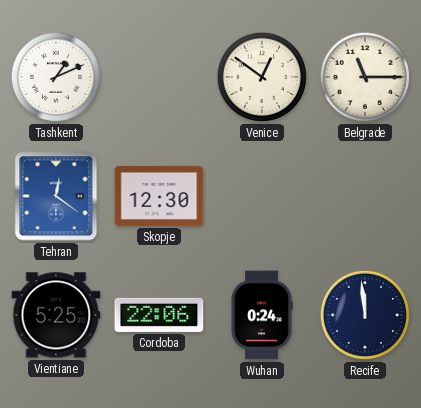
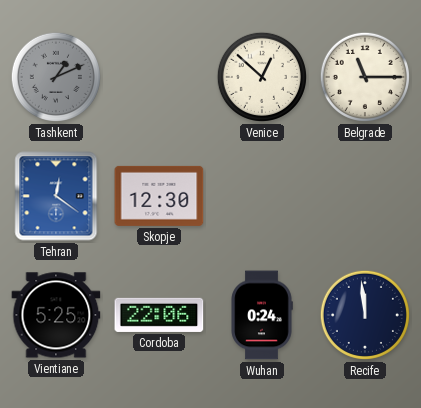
Tashkent dial: white -> grey
Venice: 12:51 -> 12:52
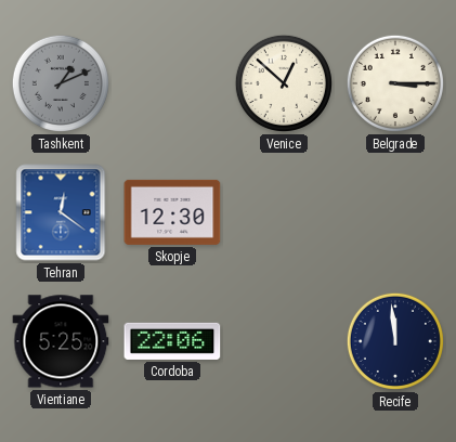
Belgrade: 11:15 -> 3:15
Wuhan: 0:24 -> none
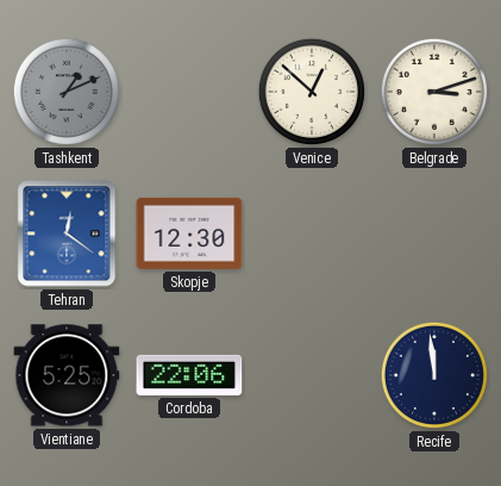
Belgrade: 3:15 -> 3:12
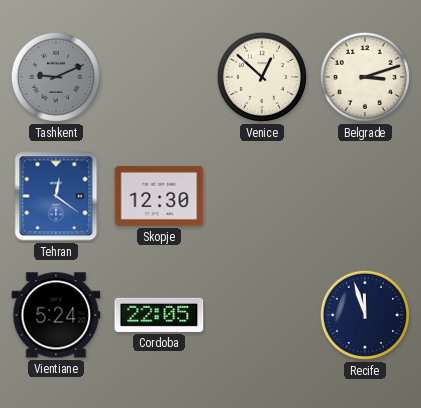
Tashkent: 1:11 -> 9:11
Vientiane: 5:25 -> 5:24
Cordoba: 22:06 -> 22:05
Recife: 11:59 -> 11:57
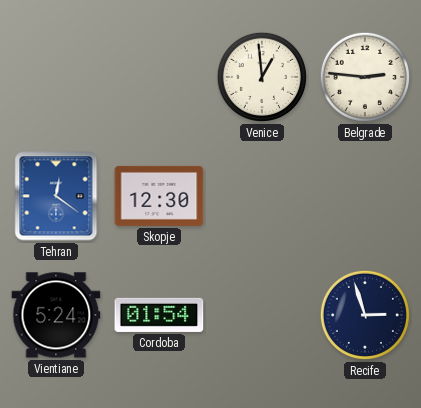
Tashkent: 9:11 -> none
Venice: 12:52 -> 12:59
Belgrade: 3:12 -> 2:46
Cordoba: 22:05 -> 01:54
Recife: 11:57 -> 2:57
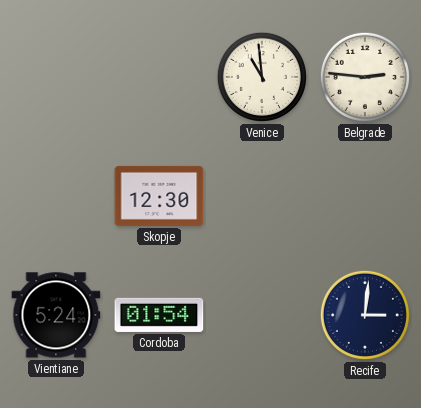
Venice: 12:59 -> 10:59
Tehran: 12:21 -> none
Recife: 2:57 -> 3:01
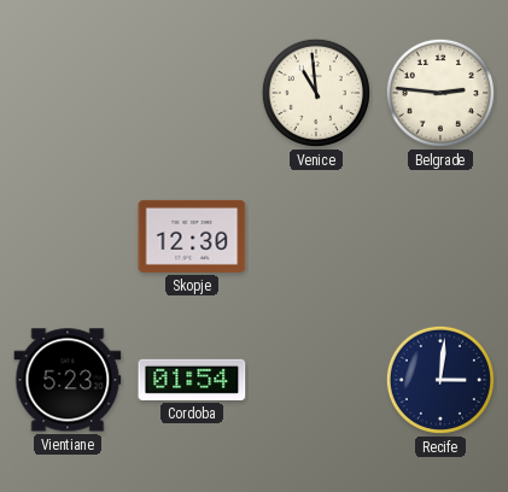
Vientiane: 5:24 -> 5:23
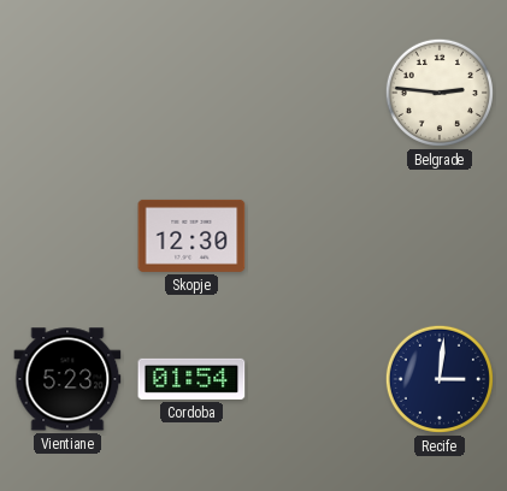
Venice: 10:59 -> none
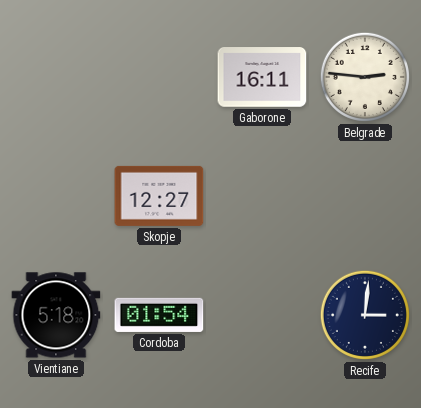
Gaborone: none -> 16:11
Skopje: 12:30 -> 12:27
Vientiane: 5:23 -> 5:18
